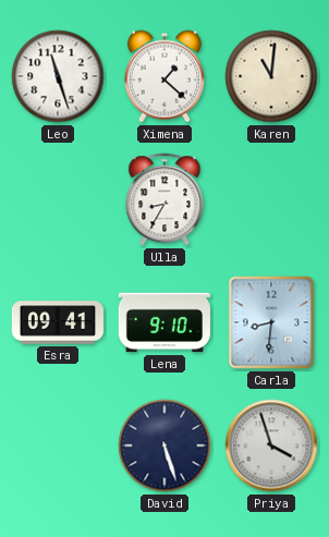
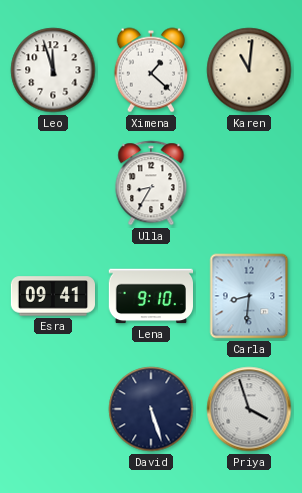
Leo: 11:27 -> 11:57
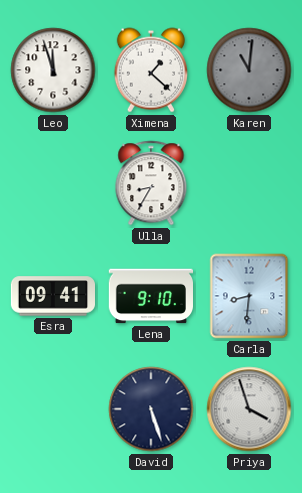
Karen dial: cream -> grey
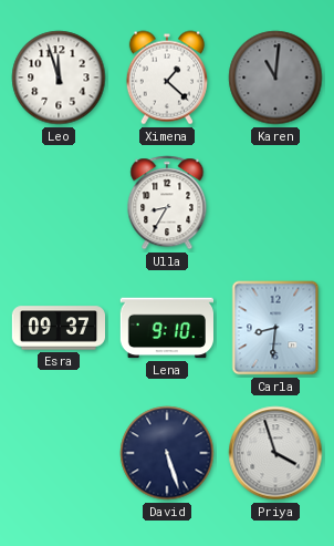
Esra: 09:41 -> 09:37
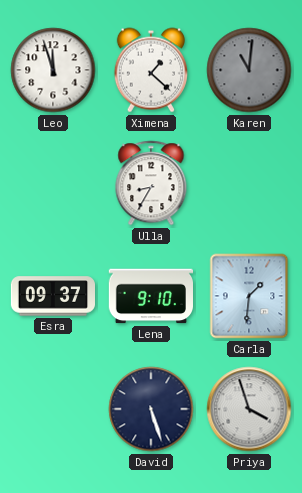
Carla: 8:31 -> 1:31
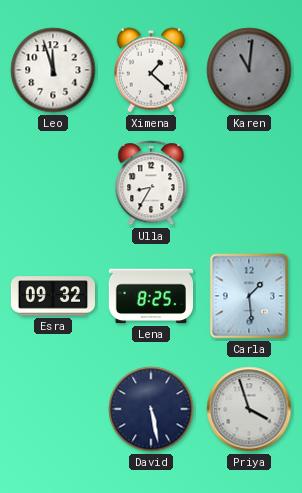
Esra: 09:37 -> 09:32
Lena: 9:10 -> 8:25
Carla: 1:31 -> 1:29
David: 5:27 -> 5:28
